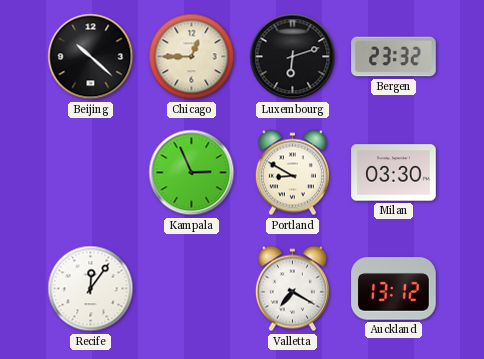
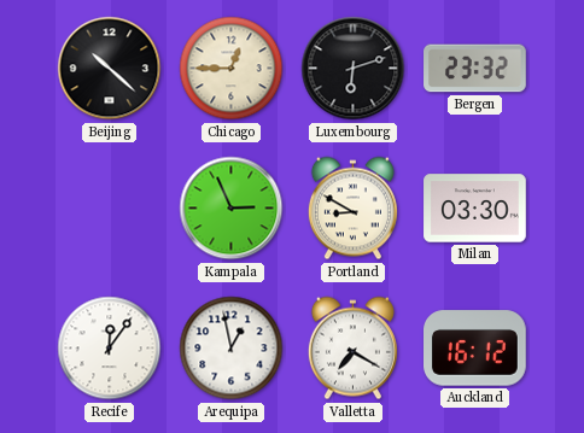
Arequipa: none -> 12:58
Auckland: 13:12 -> 16:12
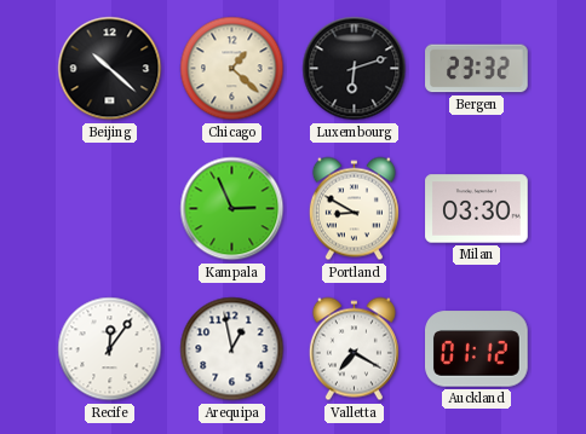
Chicago: 12:45 -> 1:22
Auckland: 16:12 -> 01:12
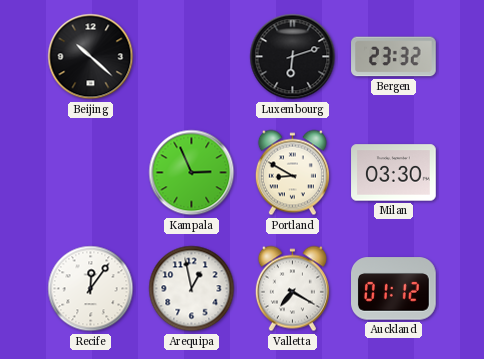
Chicago: 1:22 -> none
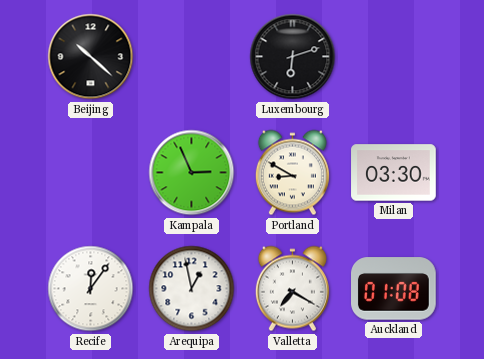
Bergen: 23:32 -> none
Auckland: 01:12 -> 01:08
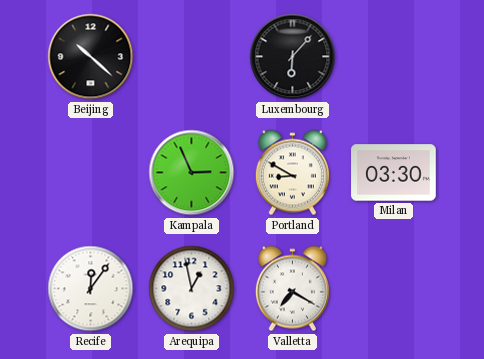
Luxembourg: 6:12 -> 6:07
Auckland: 01:08 -> none
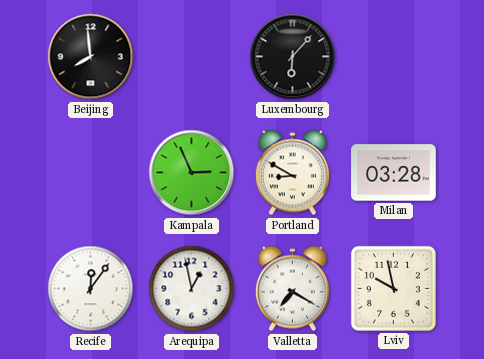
Beijing: 10:22 -> 7:59
Milan: 03:30 -> 03:28
Lviv: none -> 9:58
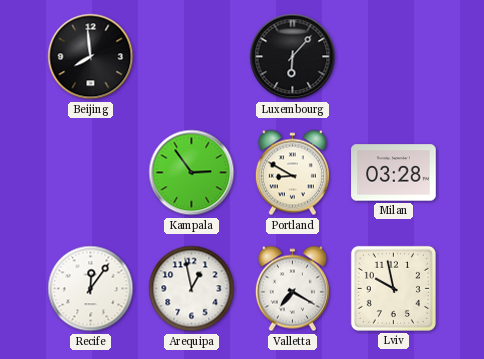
Kampala: 2:56 -> 2:54
